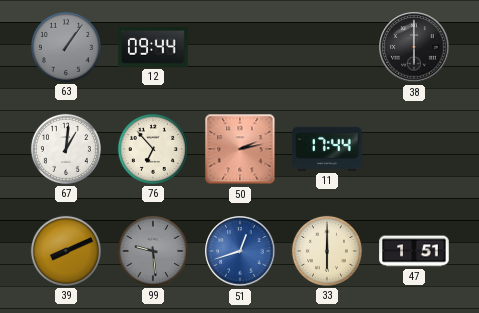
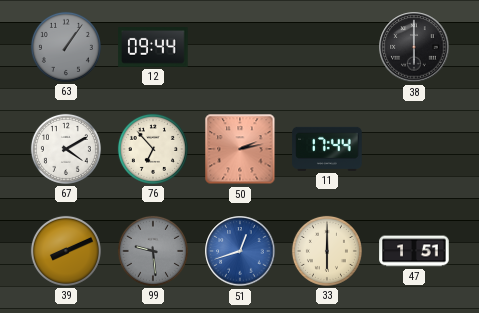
67: 1:01 -> 4:10
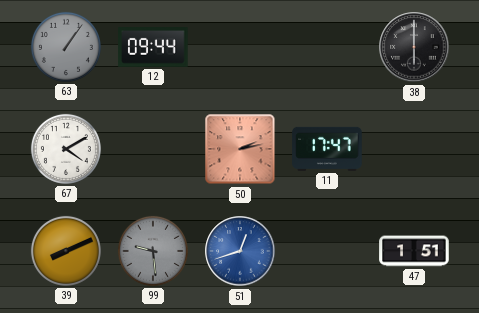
76: 6:53 -> none
11: 17:44 -> 17:47
33: 6:00 -> none
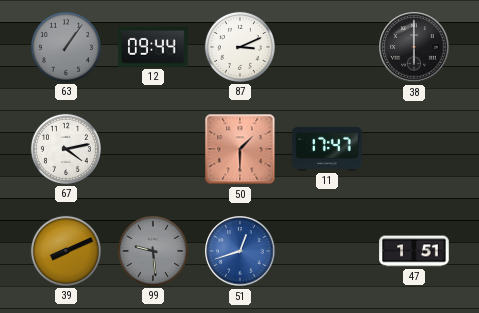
87: none -> 3:11
67: 4:10 -> 4:13
50: 2:13 -> 1:30
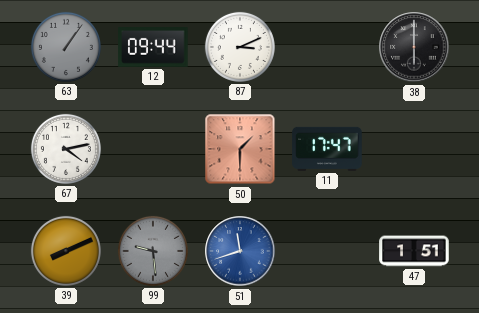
51: 12:42 -> 11:42
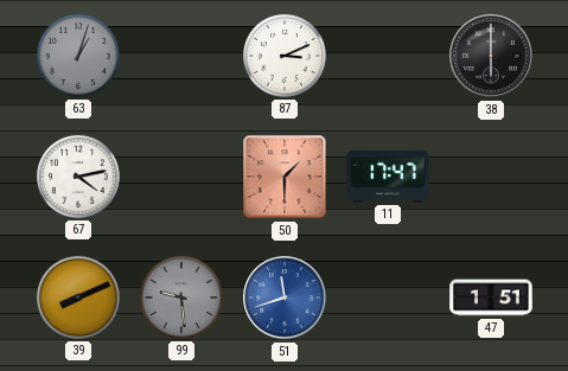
63: 1:06 -> 1:03
12: 09:44 -> none
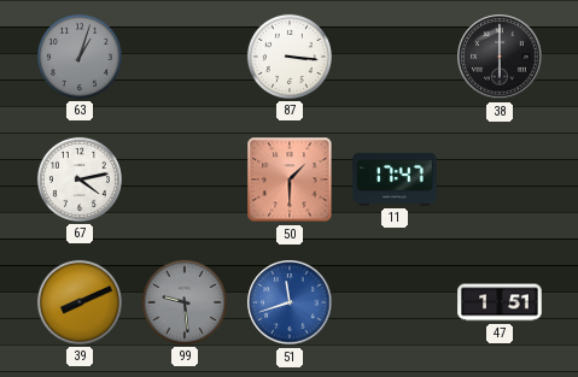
87: 3:11 -> 3:16
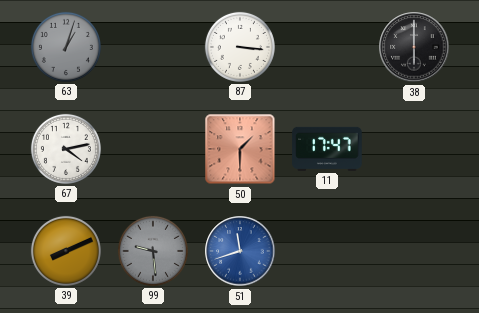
47: 1:51 -> none
